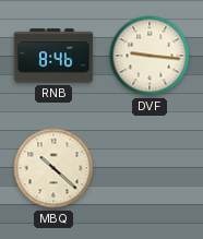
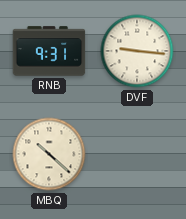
RNB: 8:46 -> 9:31
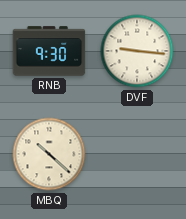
RNB: 9:31 -> 9:30
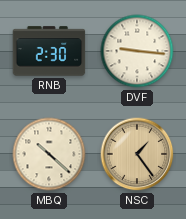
RNB: 9:30 -> 2:30
NSC: none -> 1:24
